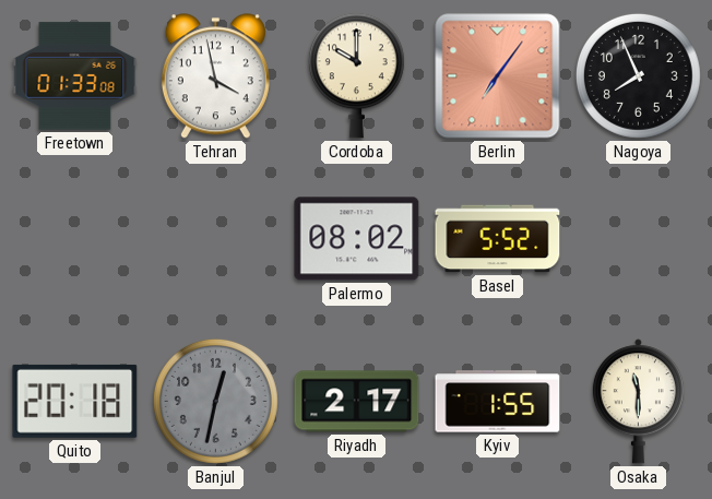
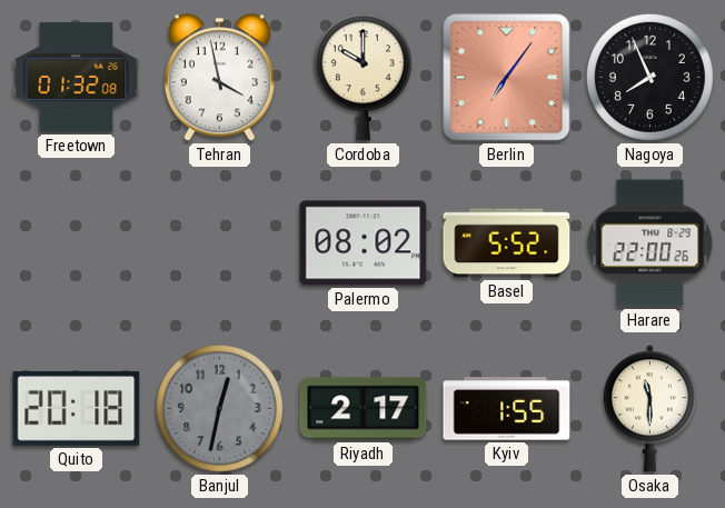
Freetown: 01:33 -> 01:32
Harare: none -> 22:00
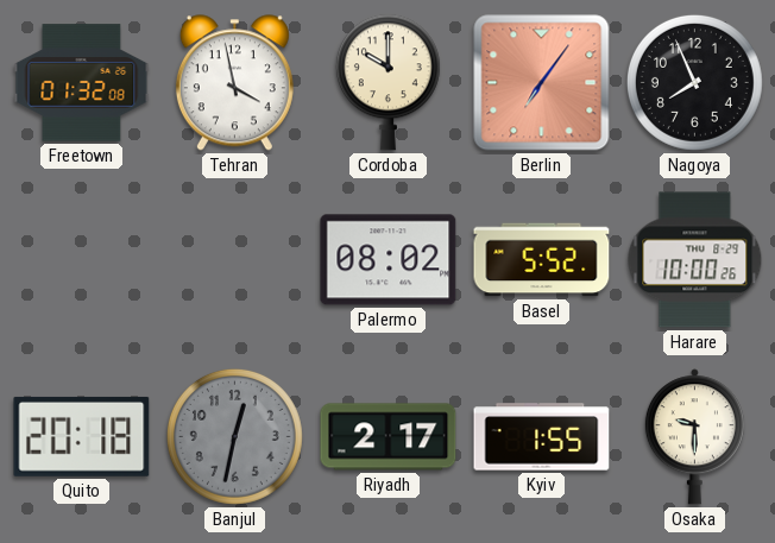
Harare: 22:00 -> 10:00
Osaka: 11:30 -> 9:30
